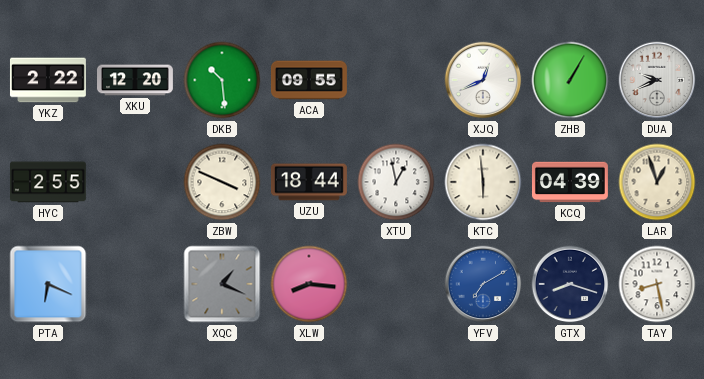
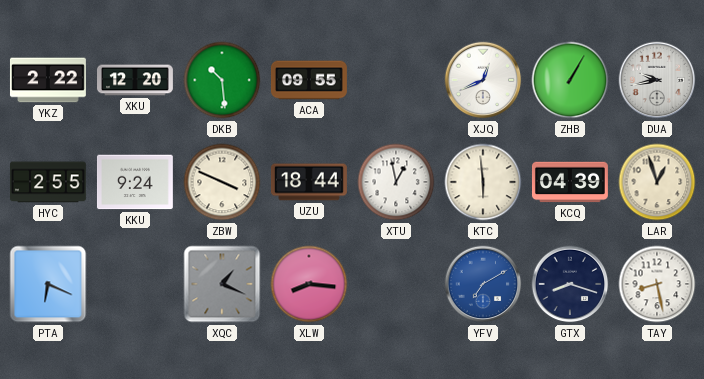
DUA: 9:41 -> 9:43
KKU: none -> 9:24
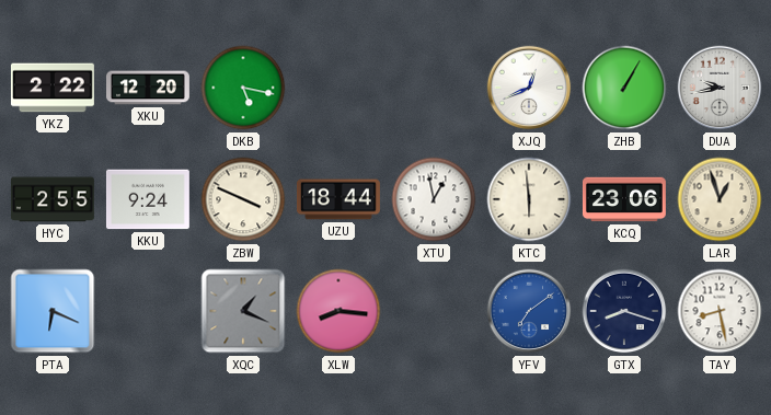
DKB: 10:29 -> 5:17
ACA: 09:55 -> none
KCQ: 04:39 -> 23:06
YFV: 7:10 -> 7:09
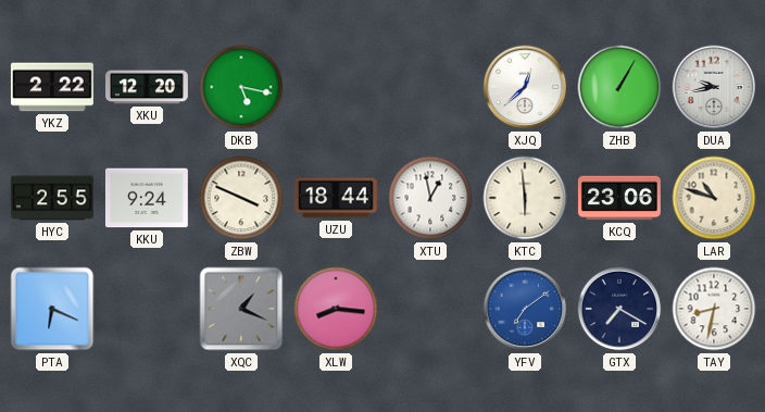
XJQ: 12:41 -> 12:38
LAR: 12:57 -> 10:48
GTX: 8:18 -> 7:20
TAY: 8:28 -> 8:32
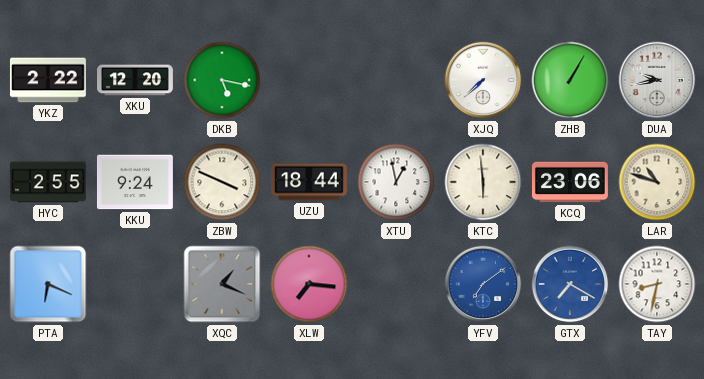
XJQ: 12:38 -> 7:38
XLW: 8:16 -> 7:16
GTX dial: navy -> blue
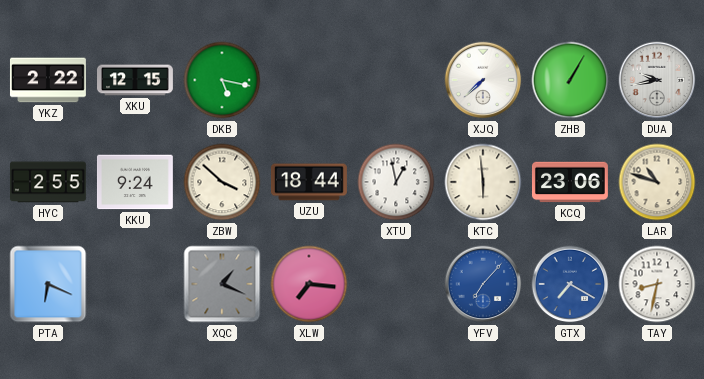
XKU: 12:20 -> 12:15
ZBW: 3:49 -> 3:52
YFV: 7:09 -> 7:07
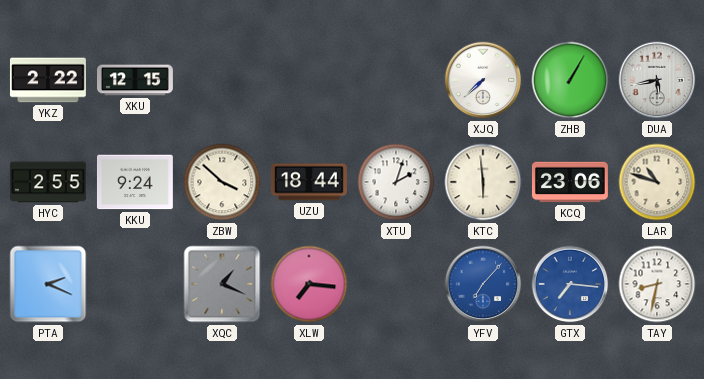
DKB: 5:17 -> none
DUA: 9:43 -> 5:43
XTU: 12:58 -> 2:03
PTA: 6:19 -> 2:19
GTX: 7:20 -> 7:16
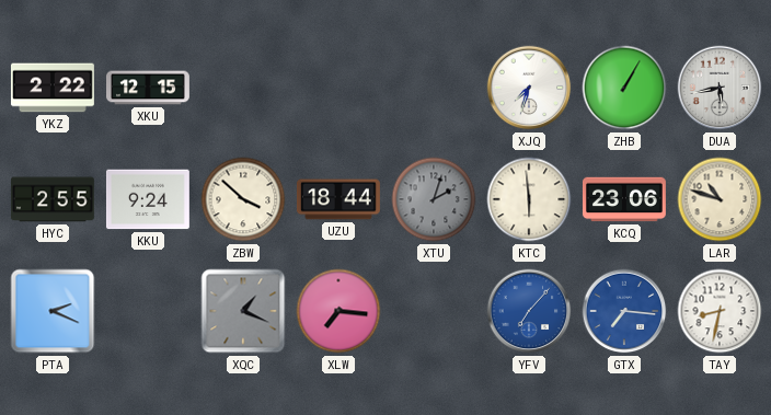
XJQ: 7:38 -> 7:33
XTU dial: white -> grey
